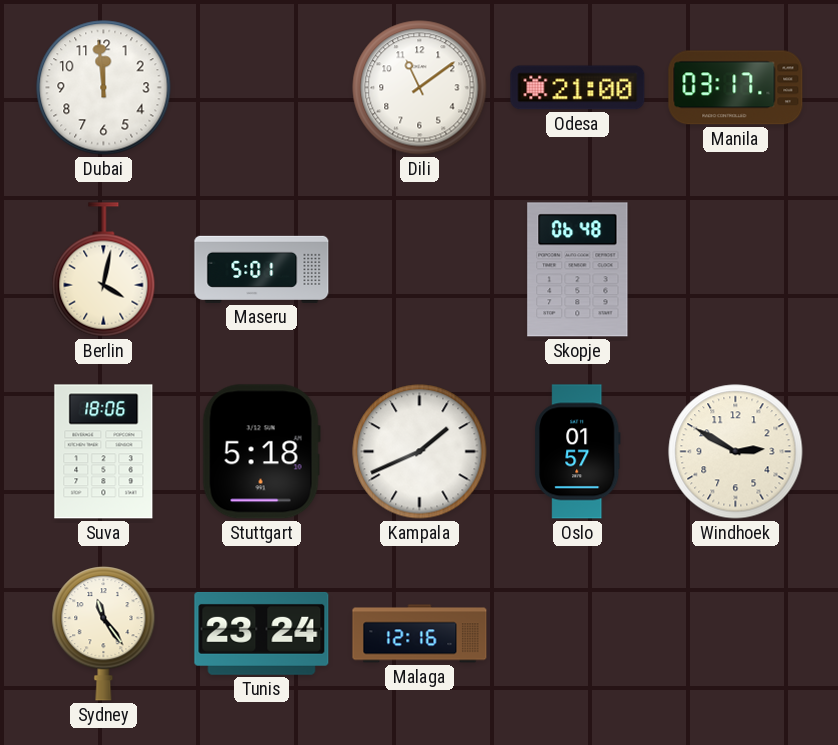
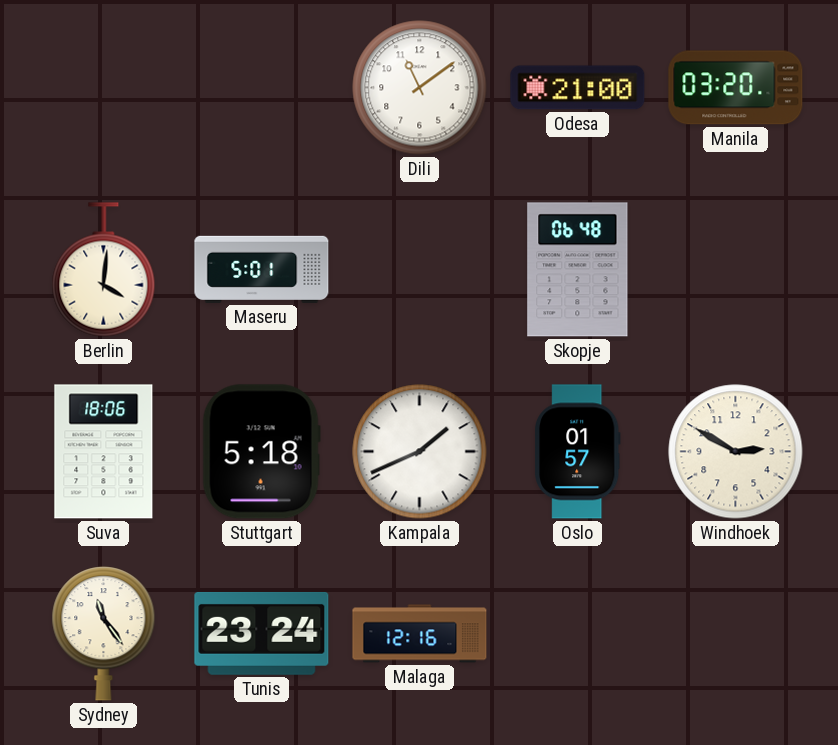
Dubai: 11:59 -> none
Manila: 03:17 -> 03:20
Berlin: 4:02 -> 4:01
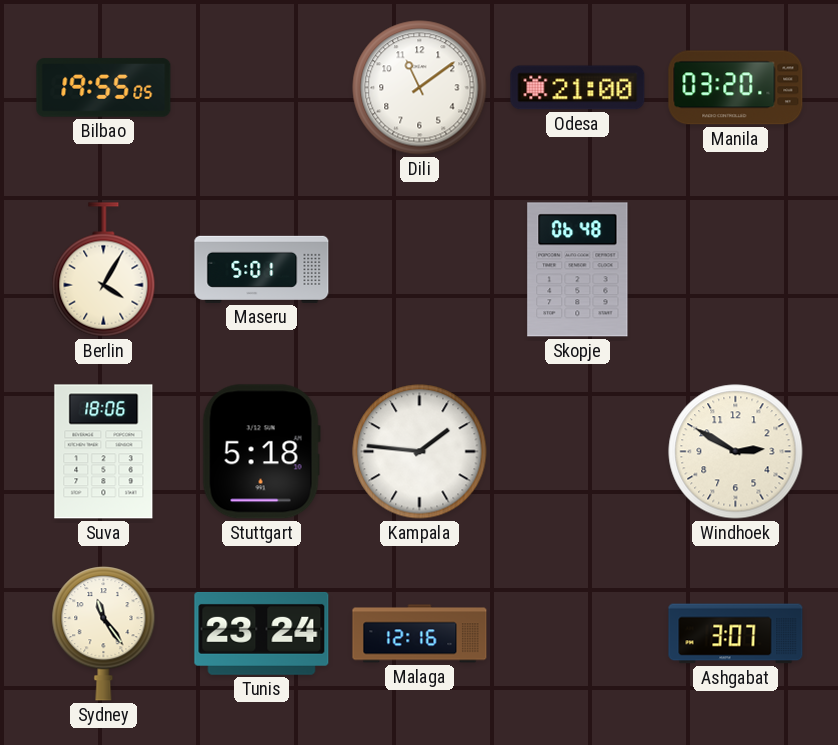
Bilbao: none -> 19:55
Berlin: 4:01 -> 4:05
Kampala: 1:41 -> 1:46
Oslo: 01:57 -> none
Ashgabat: none -> 3:07
